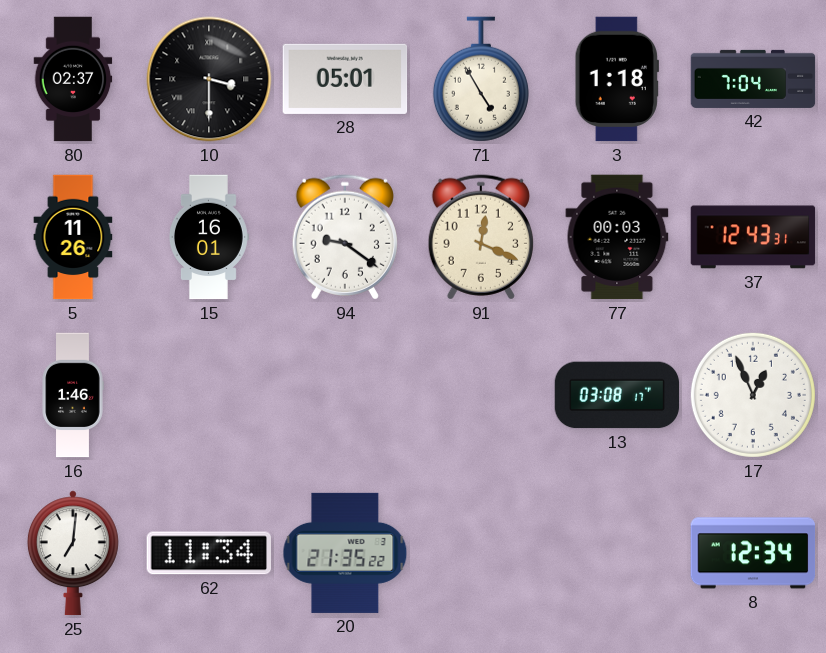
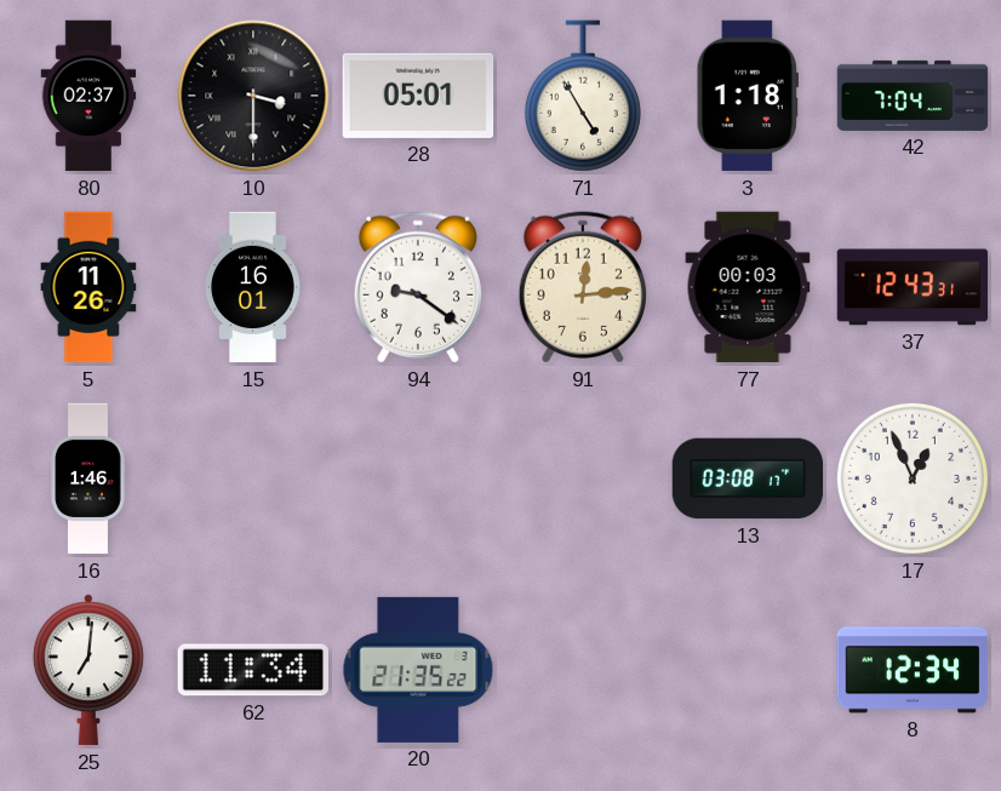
91: 12:19 -> 12:14
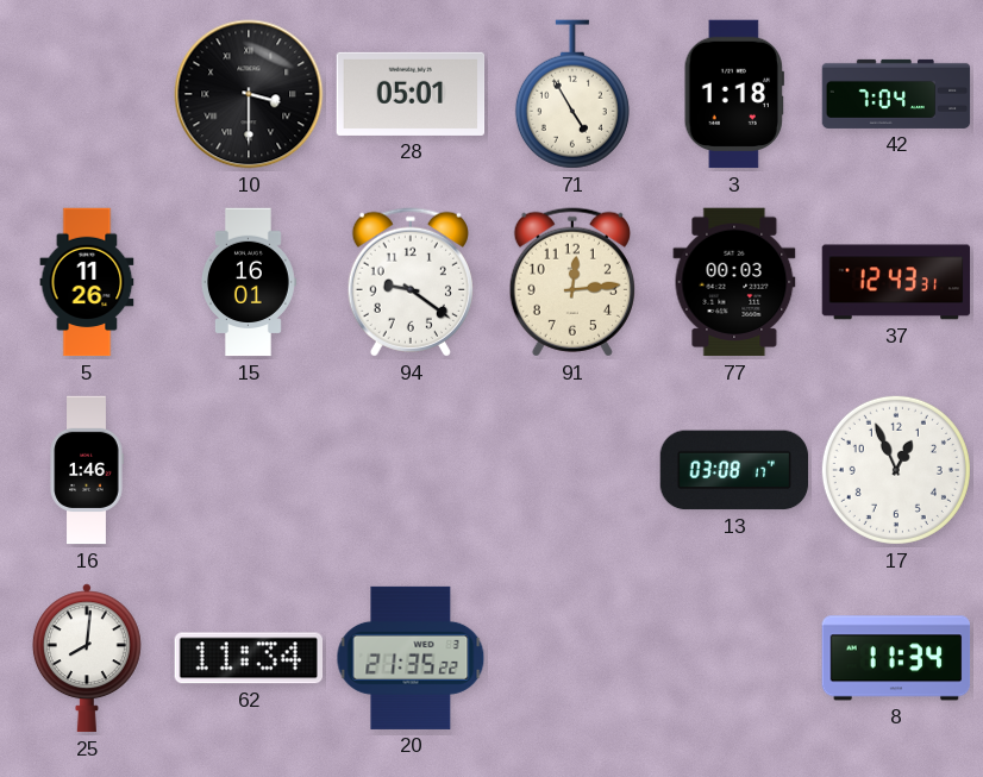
80: 02:37 -> none
25: 7:01 -> 8:01
8: 12:34 -> 11:34
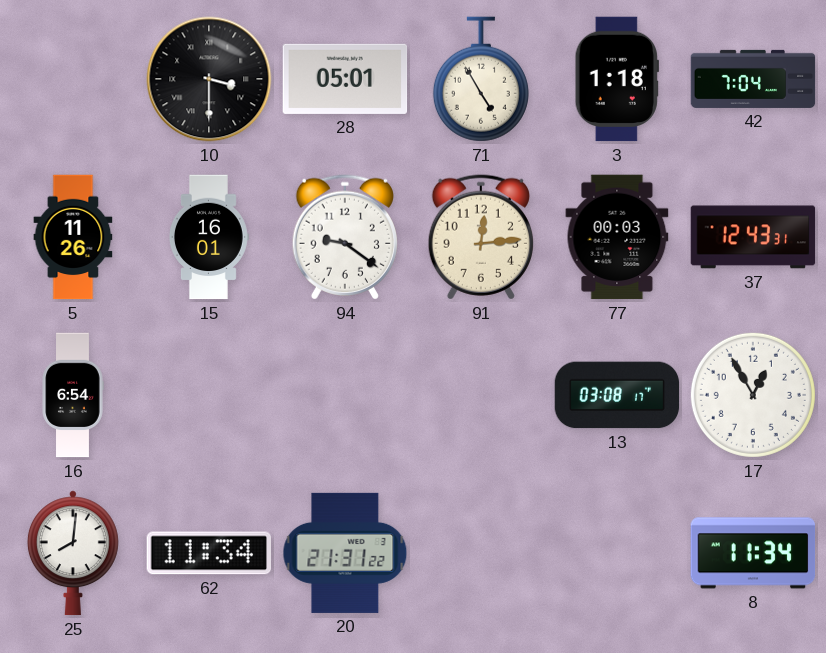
16: 1:46 -> 6:54
17: 12:56 -> 12:55
20: 21:35 -> 21:31
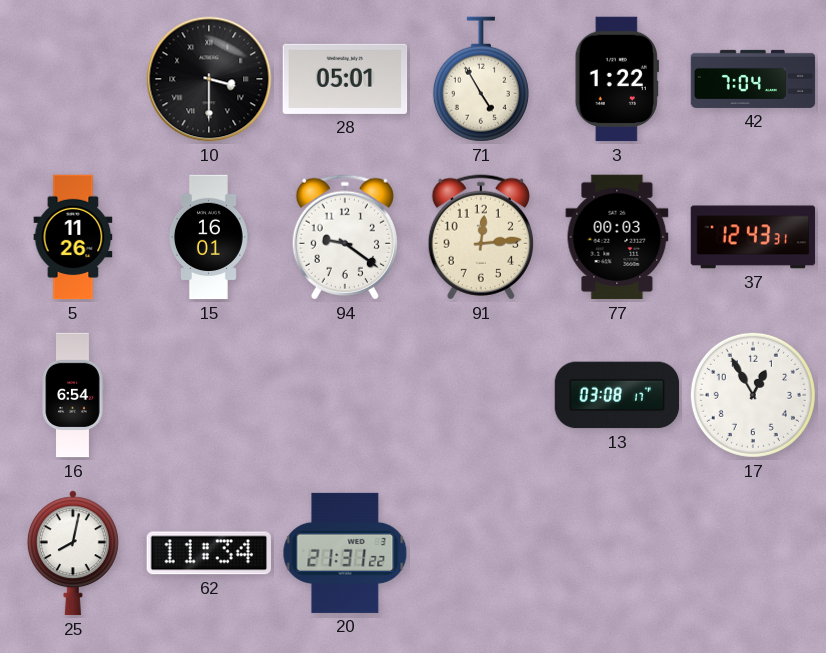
3: 1:18 -> 1:22
25: 8:01 -> 8:02
8: 11:34 -> none
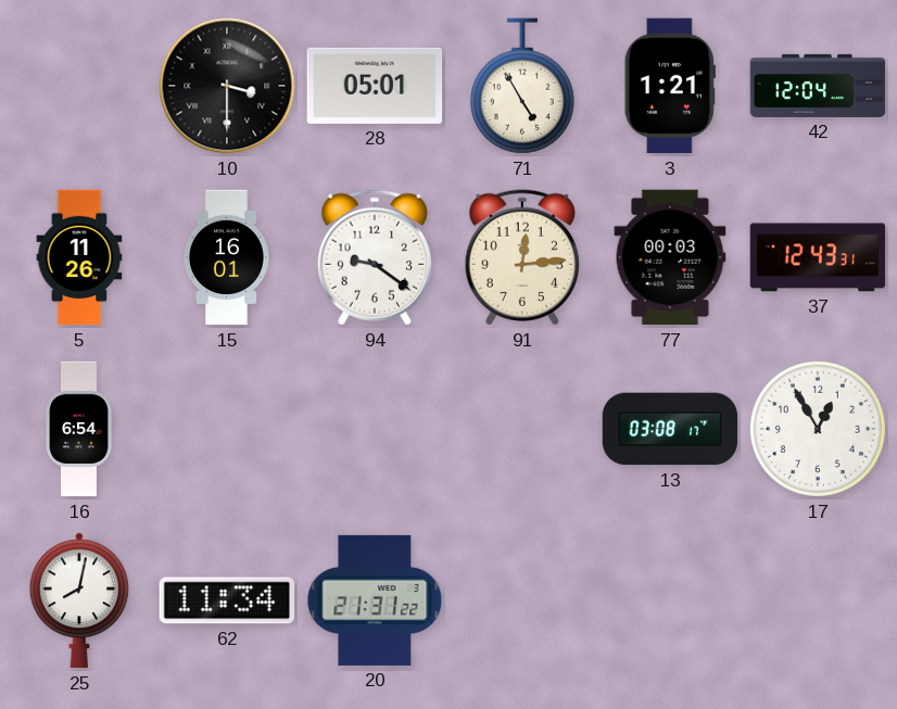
3: 1:22 -> 1:21
42: 7:04 -> 12:04
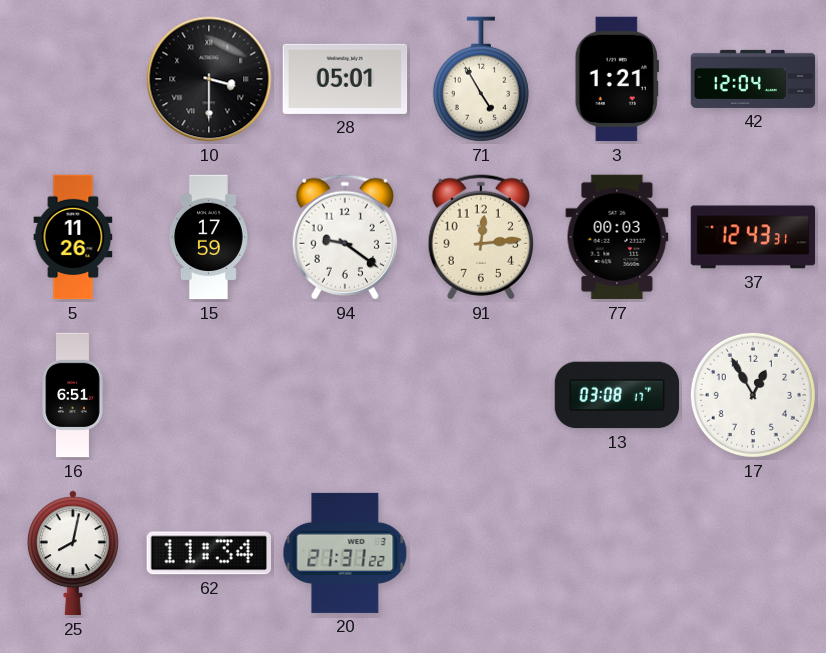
15: 16:01 -> 17:59
16: 6:54 -> 6:51
